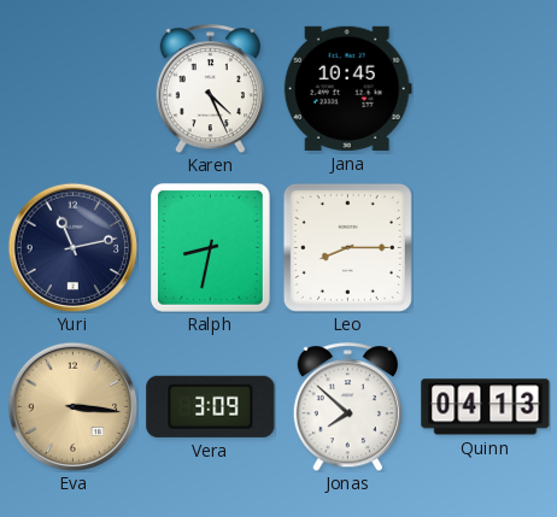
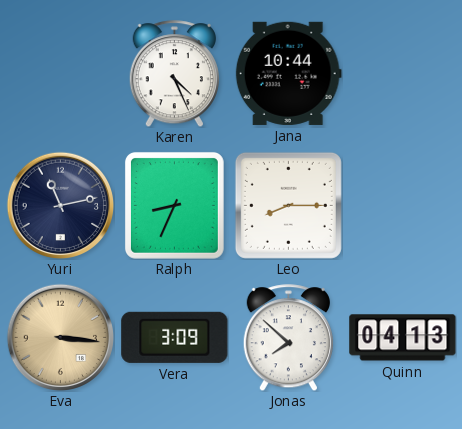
Jana: 10:45 -> 10:44
Ralph: 8:32 -> 8:34
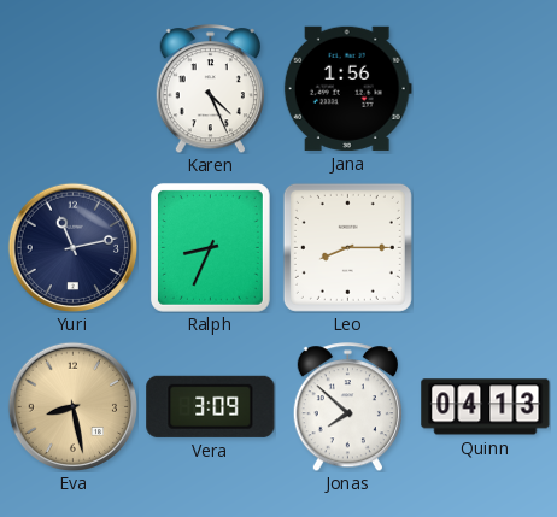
Jana: 10:44 -> 1:56
Eva: 3:16 -> 8:28
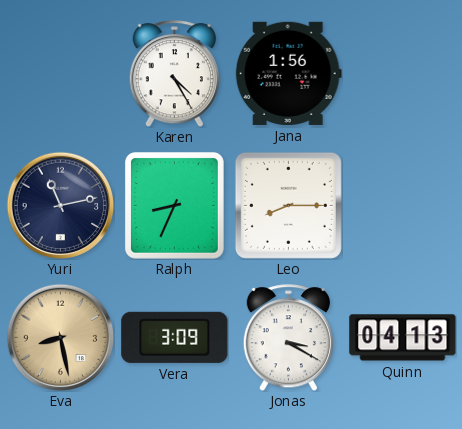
Karen: 4:26 -> 4:25
Jonas: 7:52 -> 3:20
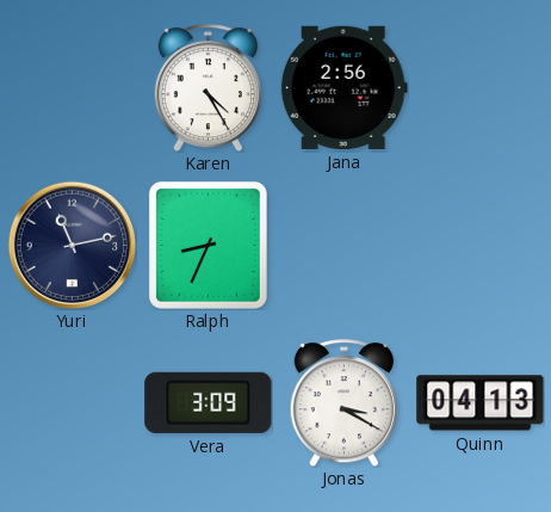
Jana: 1:56 -> 2:56
Leo: 8:15 -> none
Eva: 8:28 -> none
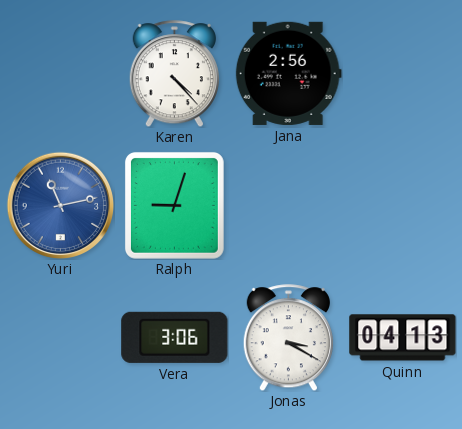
Karen: 4:25 -> 4:23
Yuri dial: navy -> blue
Ralph: 8:34 -> 9:03
Vera: 3:09 -> 3:06
